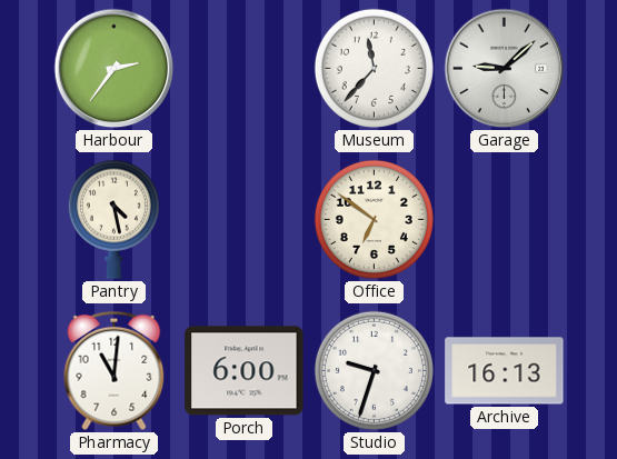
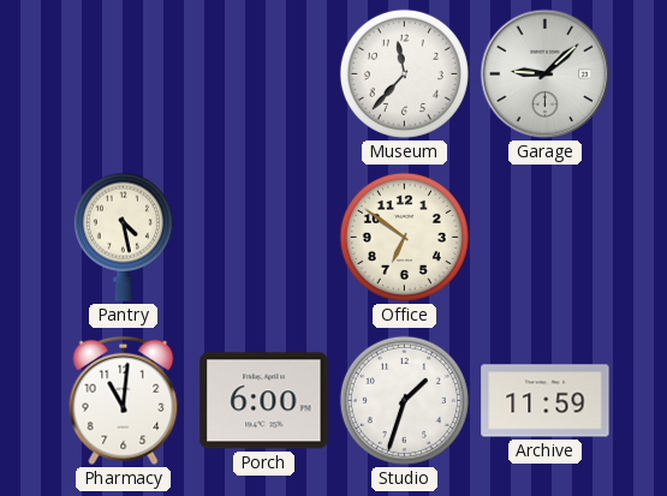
Harbour: 2:36 -> none
Studio: 9:33 -> 1:33
Archive: 16:13 -> 11:59
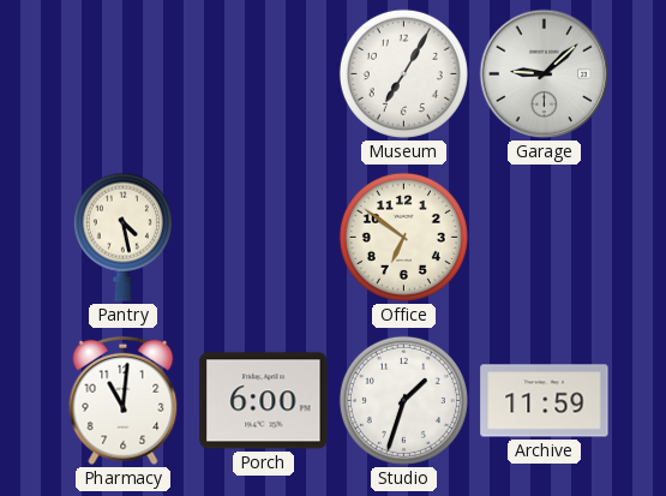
Museum: 11:37 -> 7:05
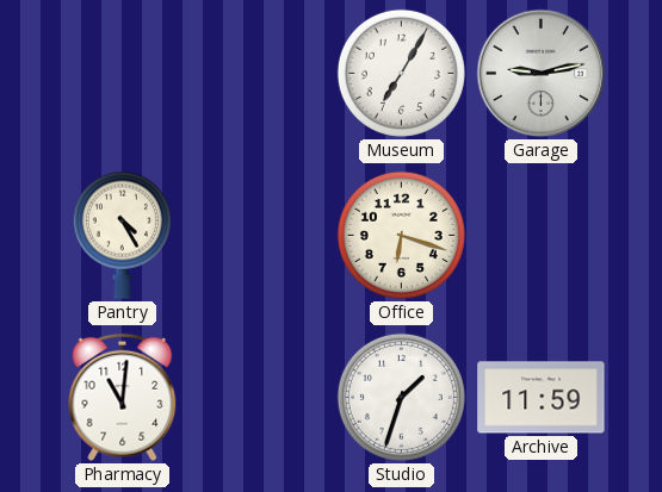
Garage: 9:08 -> 9:13
Pantry: 4:28 -> 4:25
Office: 6:51 -> 6:18
Porch: 6:00 -> none
